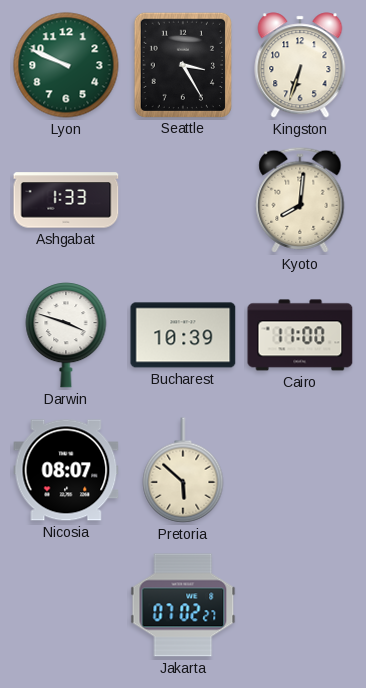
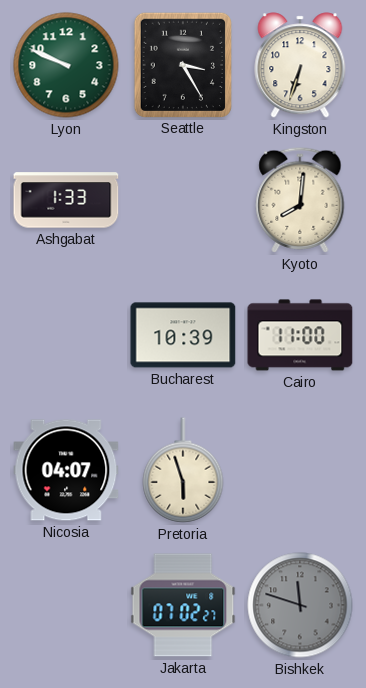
Darwin: 3:48 -> none
Nicosia: 08:07 -> 04:07
Pretoria: 5:52 -> 5:57
Bishkek: none -> 11:48
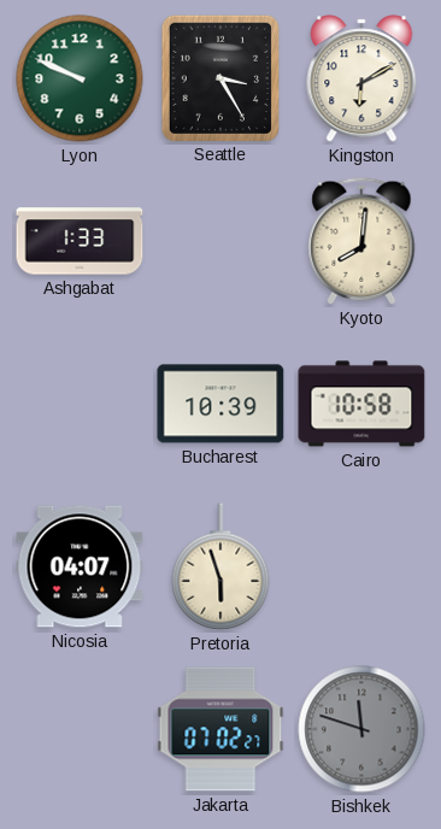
Kingston: 6:33 -> 6:10
Cairo: 11:00 -> 10:58
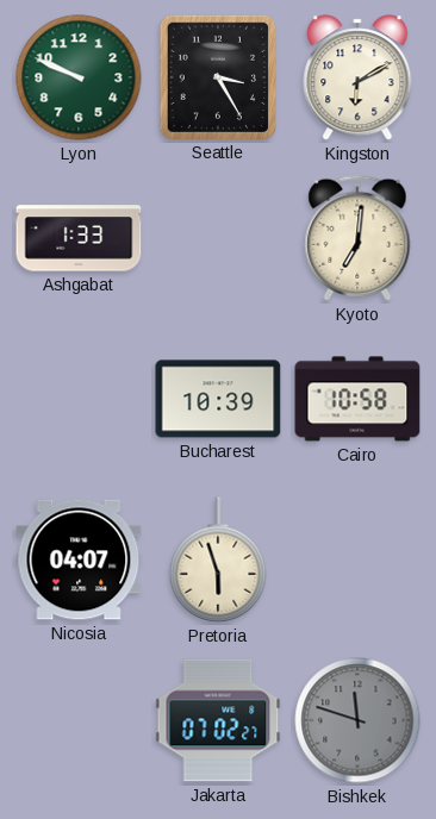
Kyoto: 8:01 -> 7:01
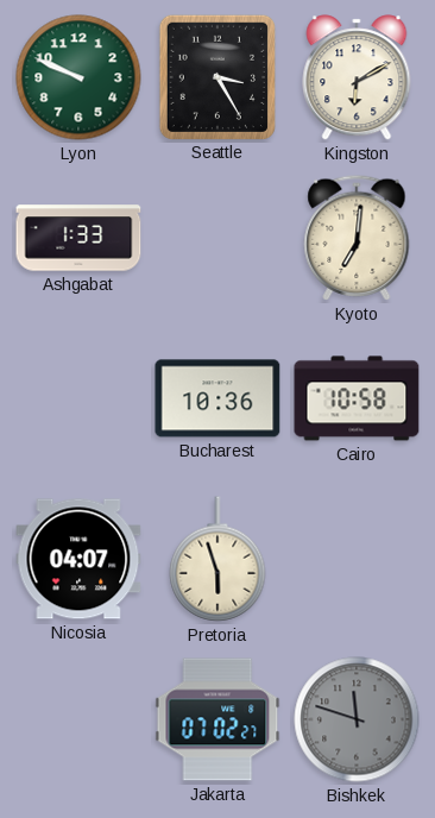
Bucharest: 10:39 -> 10:36
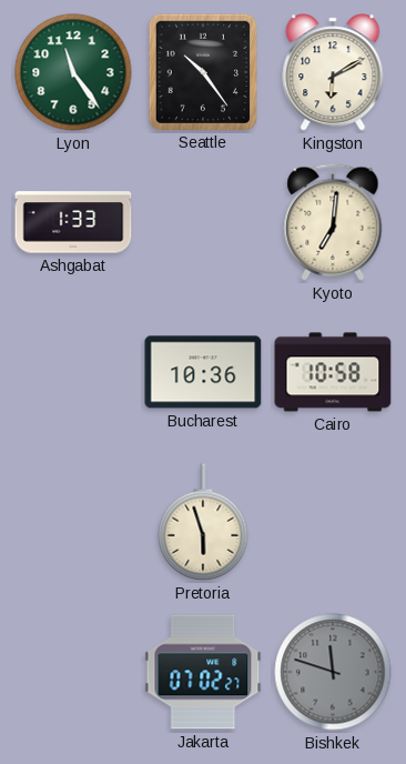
Lyon: 9:49 -> 11:24
Seattle: 3:25 -> 10:24
Nicosia: 04:07 -> none
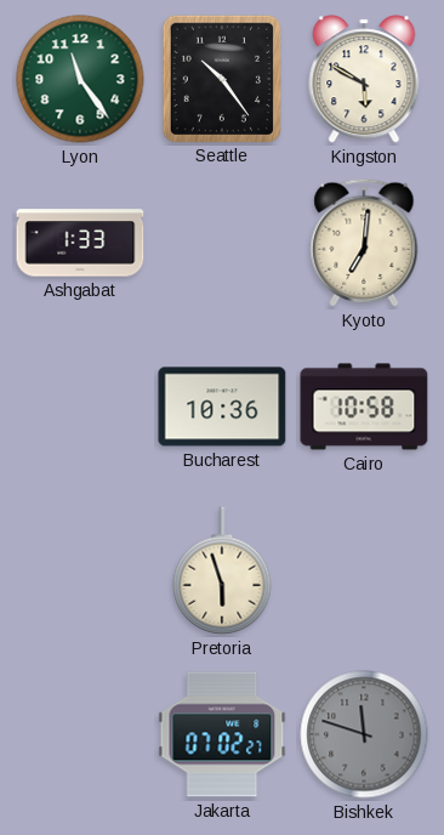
Kingston: 6:10 -> 5:50
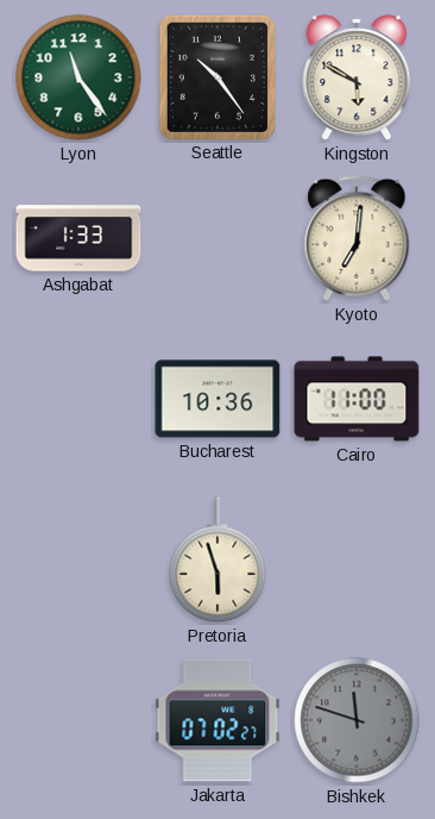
Cairo: 10:58 -> 11:00
